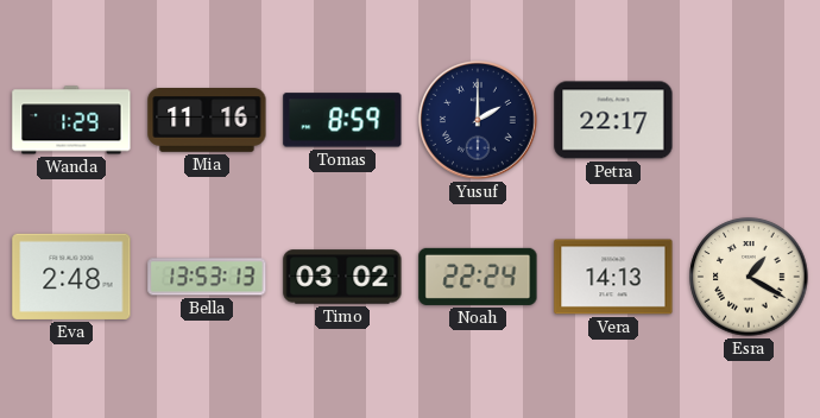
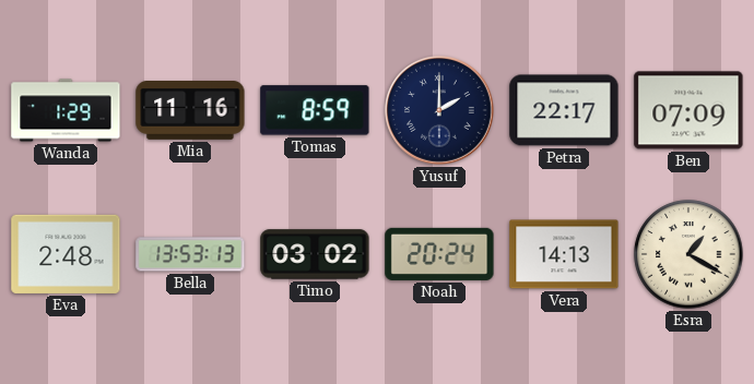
Ben: none -> 07:09
Noah: 22:24 -> 20:24
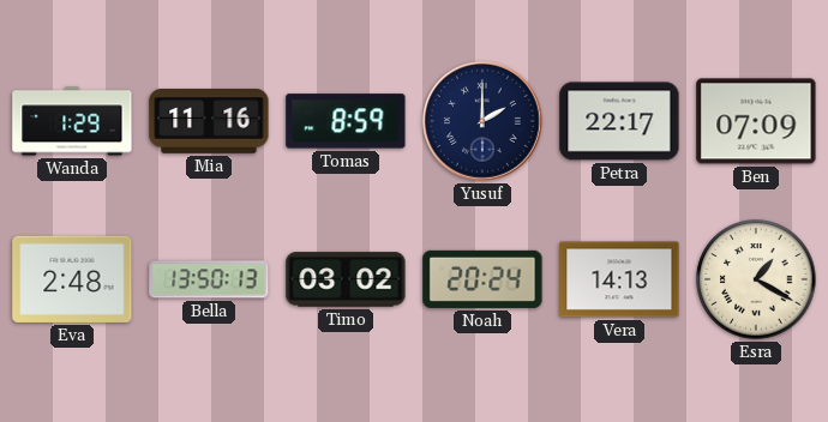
Bella: 13:53 -> 13:50
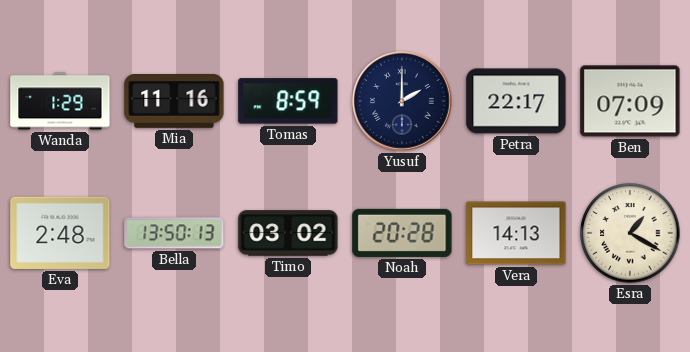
Noah: 20:24 -> 20:28
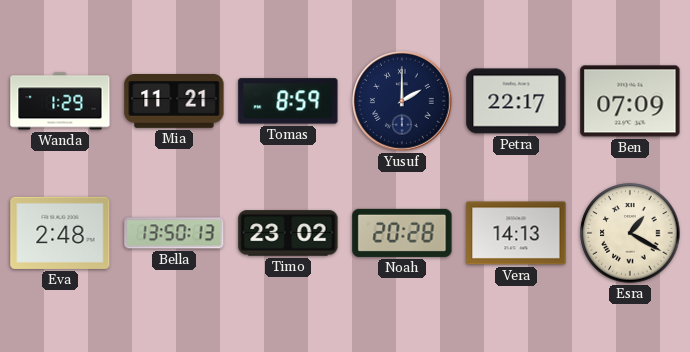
Mia: 11:16 -> 11:21
Timo: 03:02 -> 23:02
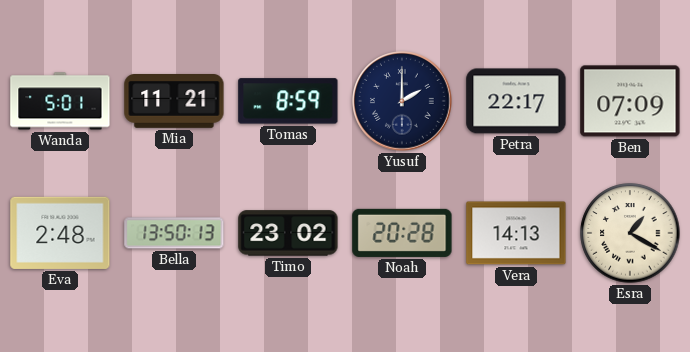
Wanda: 1:29 -> 5:01
